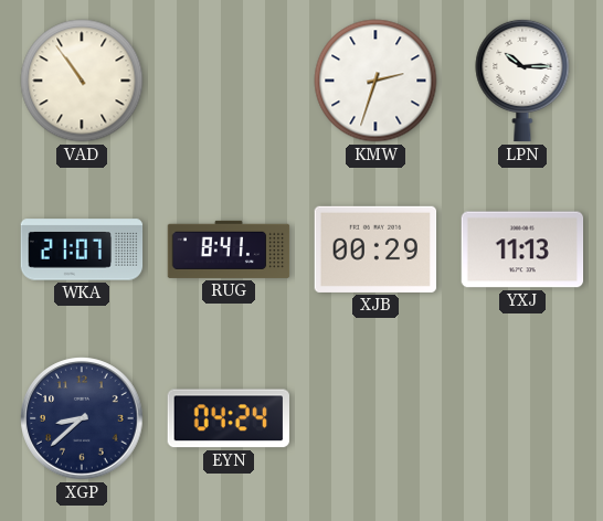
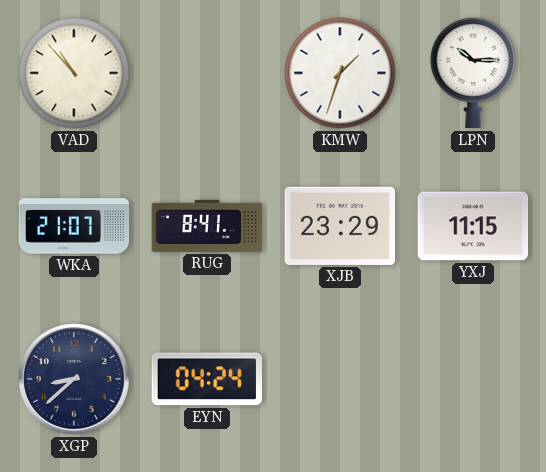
VAD: 10:54 -> 10:53
KMW: 2:33 -> 1:33
XJB: 00:29 -> 23:29
YXJ: 11:13 -> 11:15
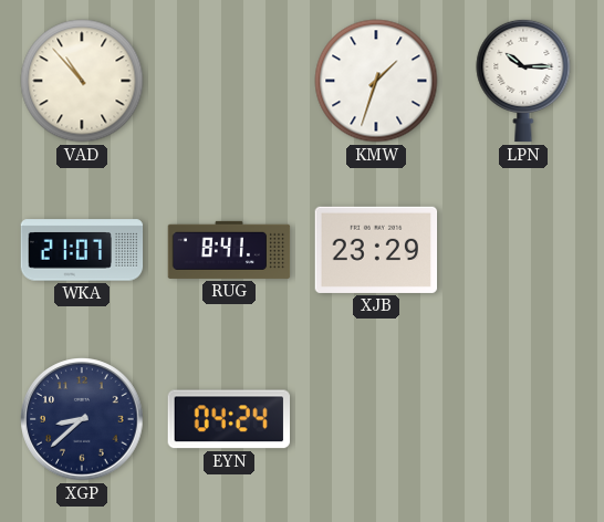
YXJ: 11:15 -> none
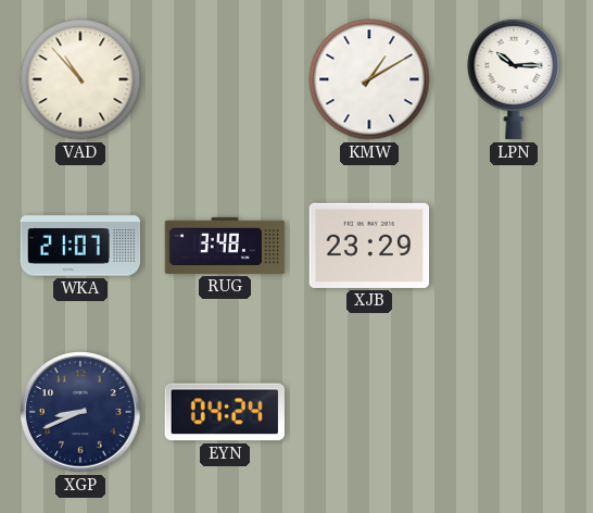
KMW: 1:33 -> 1:10
RUG: 8:41 -> 3:48
XGP: 8:38 -> 8:41
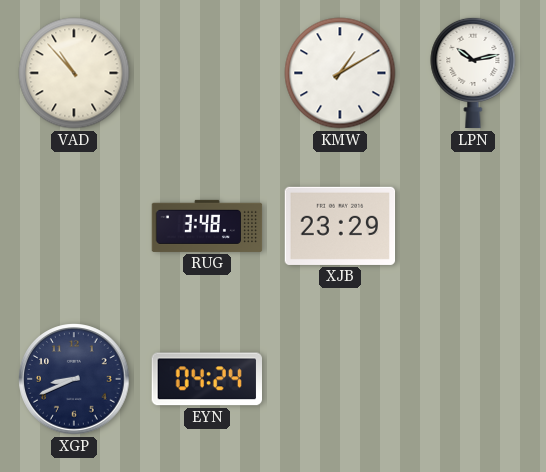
LPN: 10:15 -> 10:13
WKA: 21:07 -> none
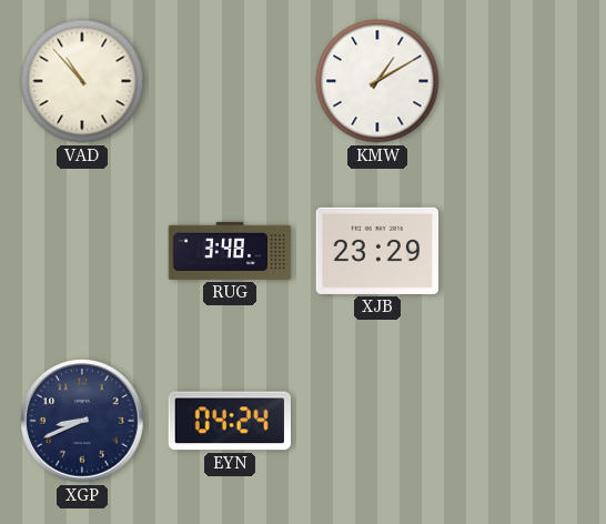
LPN: 10:13 -> none
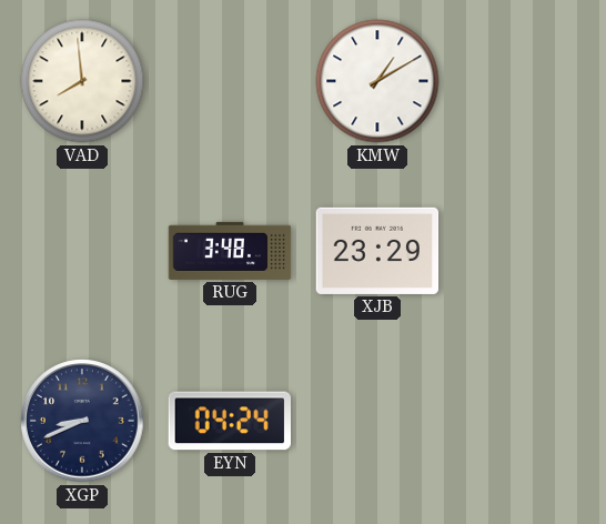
VAD: 10:53 -> 7:59
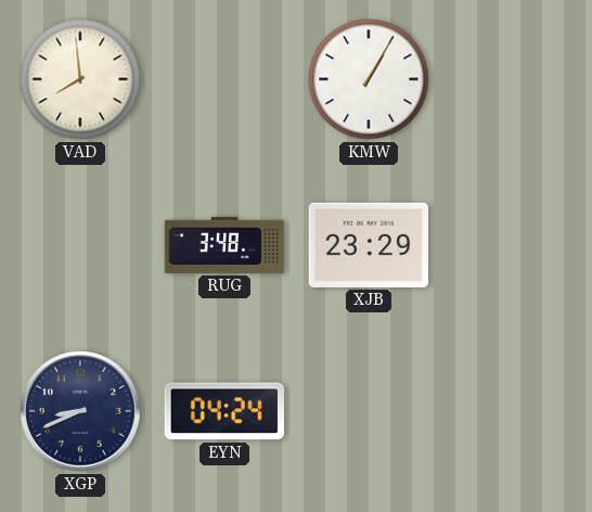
KMW: 1:10 -> 1:05
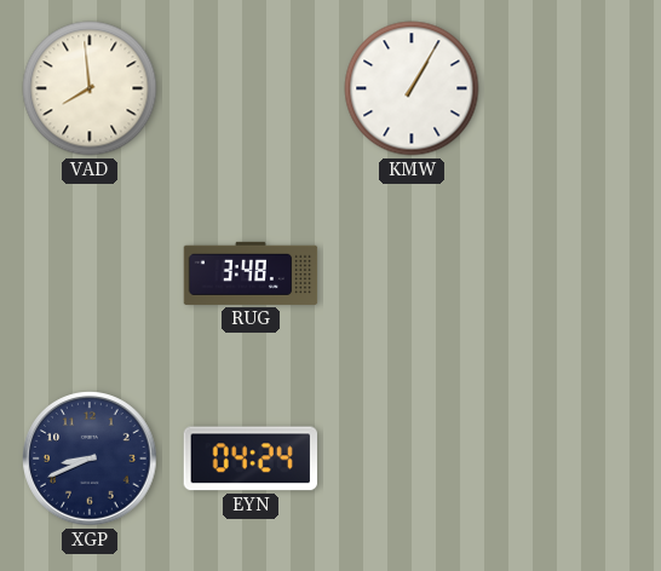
XJB: 23:29 -> none
